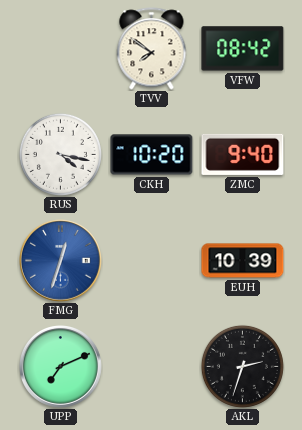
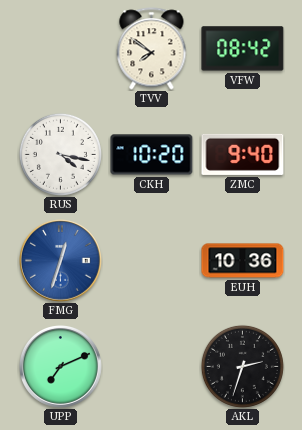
EUH: 10:39 -> 10:36
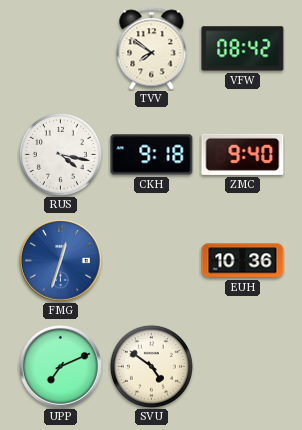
CKH: 10:20 -> 9:18
SVU: none -> 4:51
AKL: 2:33 -> none
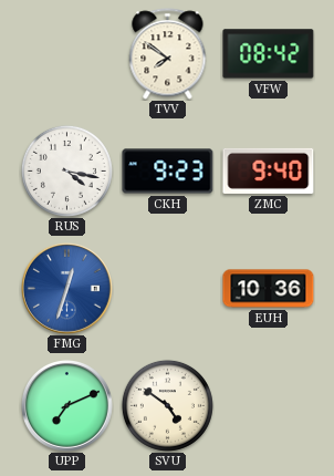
CKH: 9:18 -> 9:23
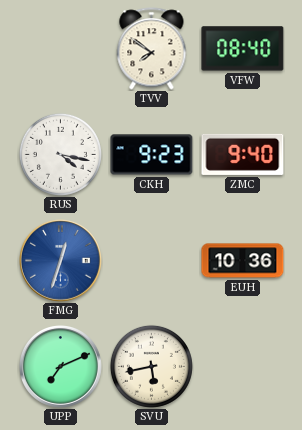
VFW: 08:42 -> 08:40
SVU: 4:51 -> 5:43
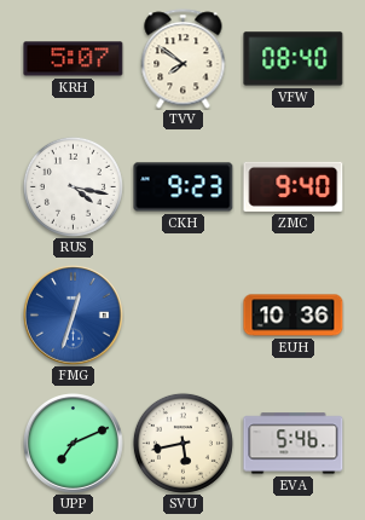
KRH: none -> 5:07
EVA: none -> 5:46
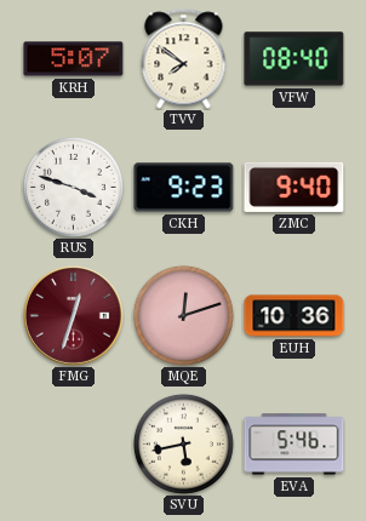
RUS: 4:17 -> 3:48
FMG dial: blue -> burgundy
MQE: none -> 12:12
UPP: 7:11 -> none
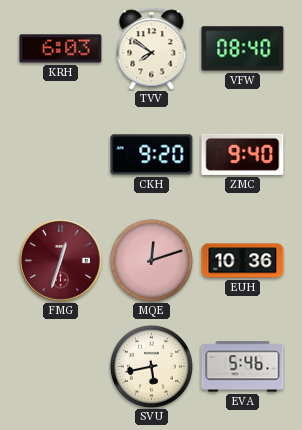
KRH: 5:07 -> 6:03
RUS: 3:48 -> none
CKH: 9:23 -> 9:20
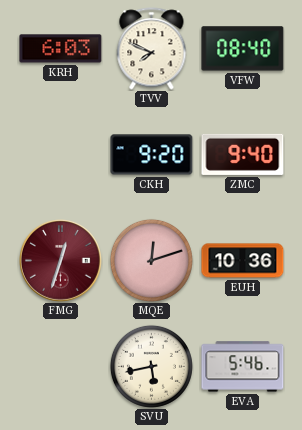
TVV: 7:51 -> 7:49
